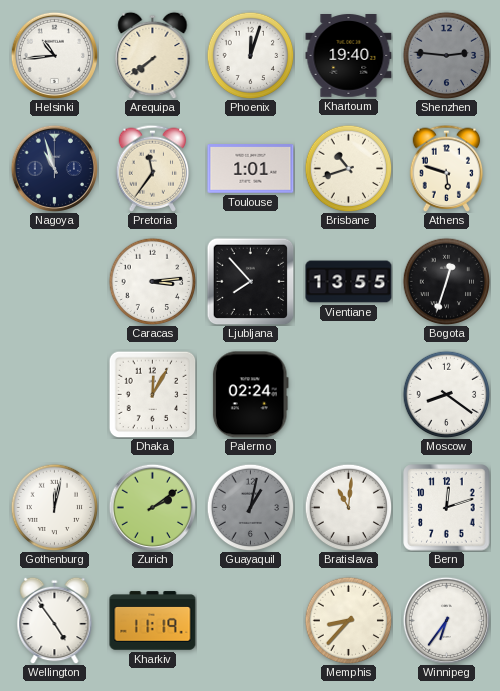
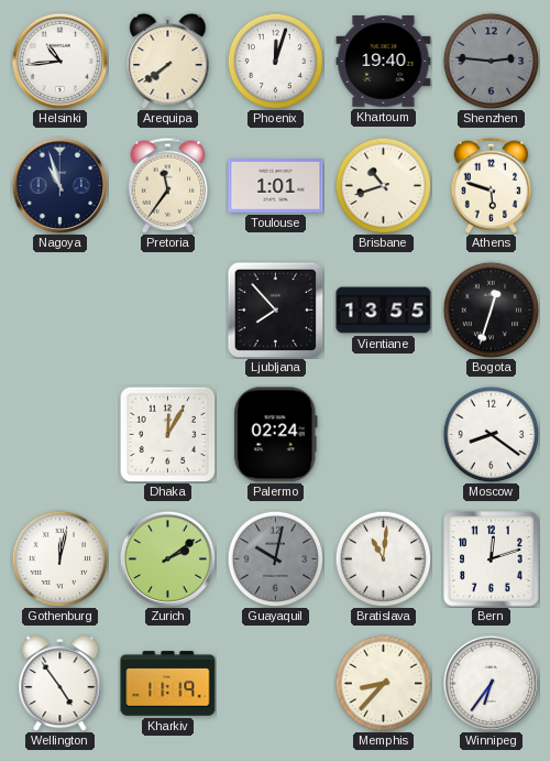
Caracas: 3:14 -> none
Guayaquil: 1:02 -> 10:02
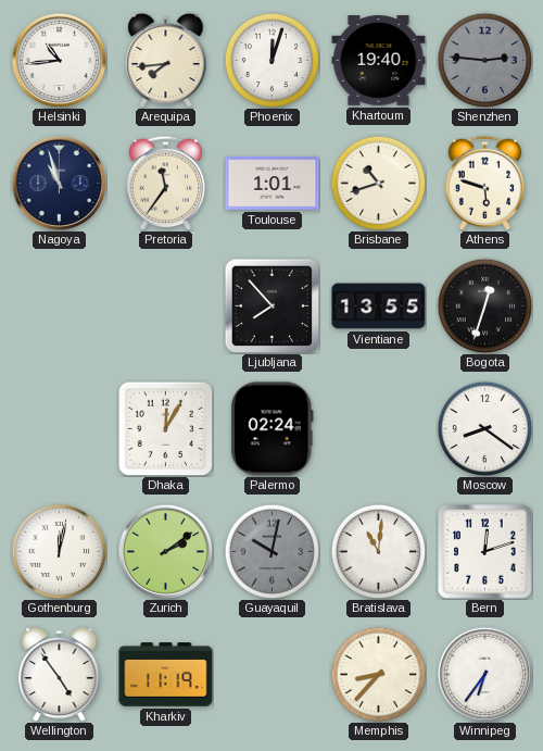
Arequipa: 7:39 -> 7:44
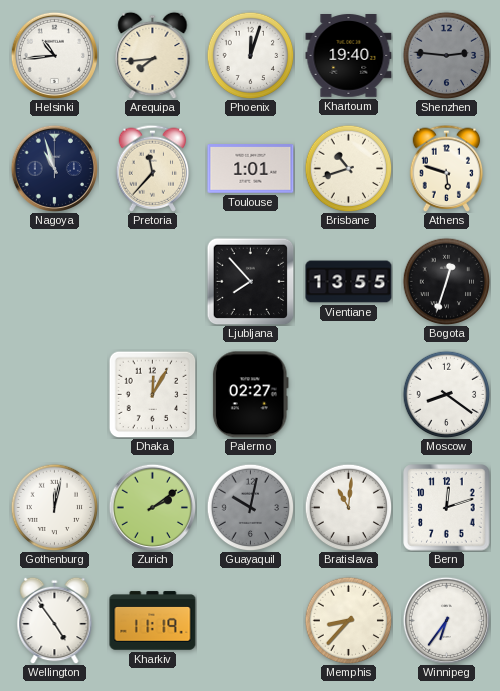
Pretoria: 11:36 -> 11:37
Palermo: 02:24 -> 02:27
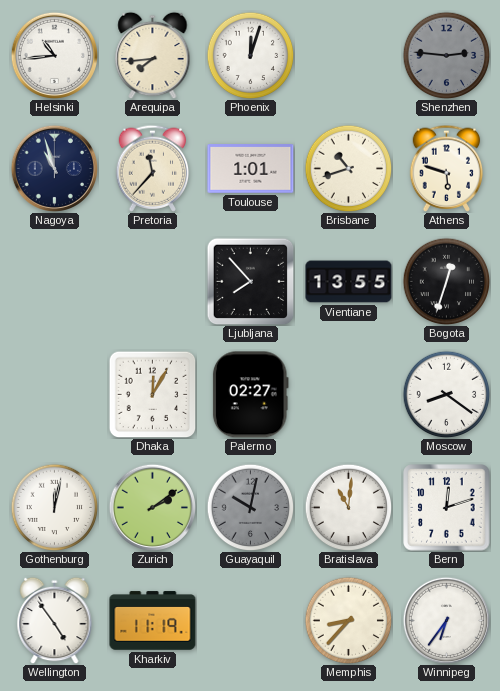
Khartoum: 19:40 -> none
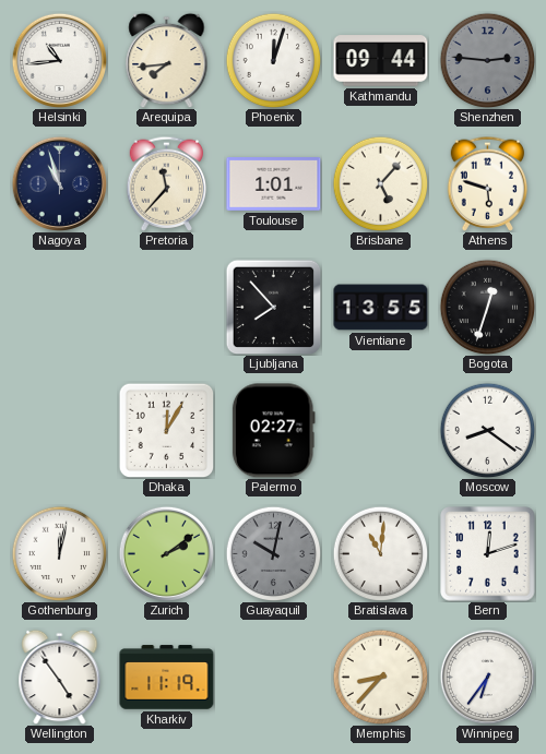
Kathmandu: none -> 09:44
Brisbane: 10:42 -> 5:07
